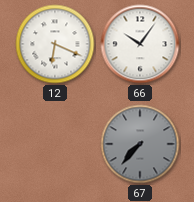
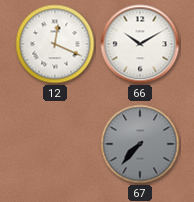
12: 6:19 -> 12:19
66: 10:06 -> 10:10
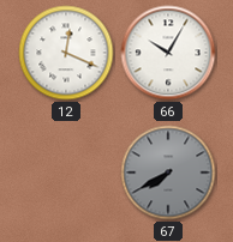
66: 10:10 -> 10:05
67: 7:37 -> 7:40
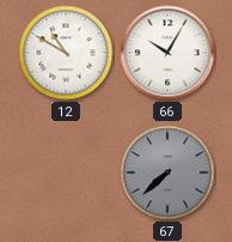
12: 12:19 -> 10:50
67: 7:40 -> 7:38
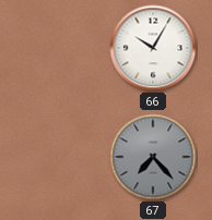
12: 10:50 -> none
67: 7:38 -> 7:23
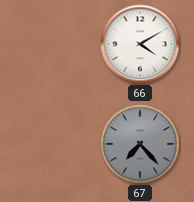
66: 10:05 -> 4:10
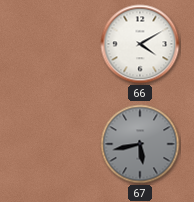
67: 7:23 -> 5:43
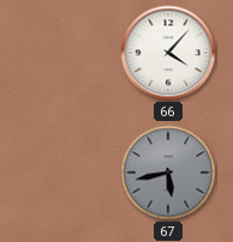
66: 4:10 -> 4:07
